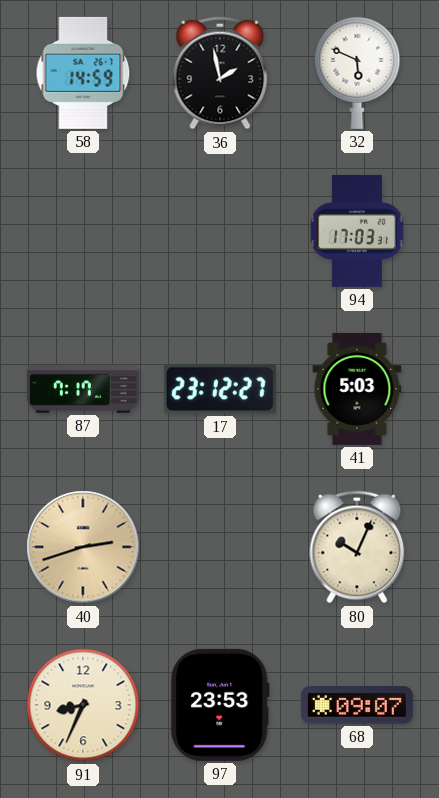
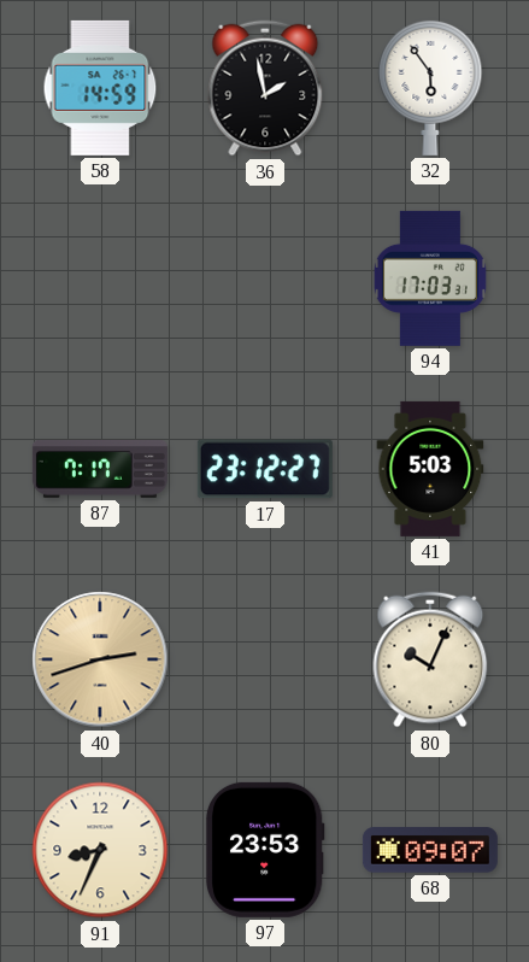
32: 5:49 -> 5:54
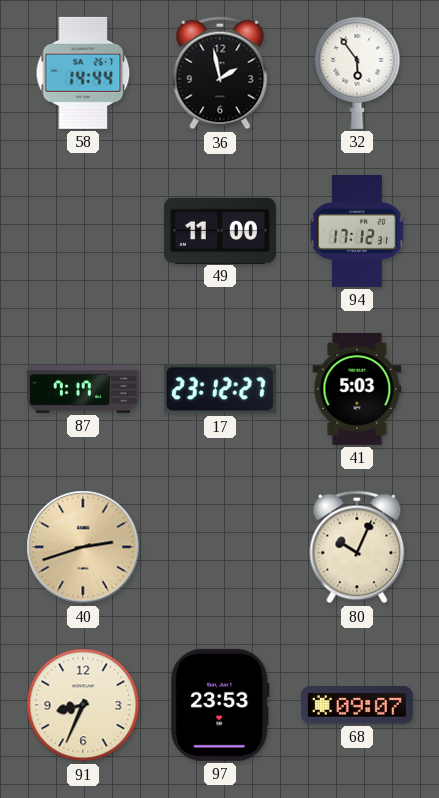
58: 14:59 -> 14:44
49: none -> 11:00
94: 17:03 -> 17:12
